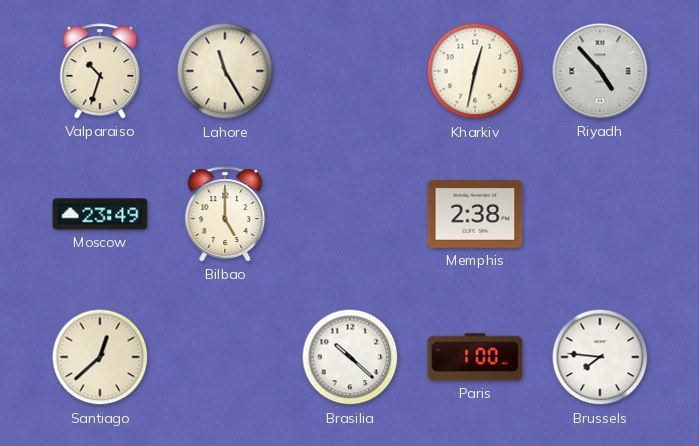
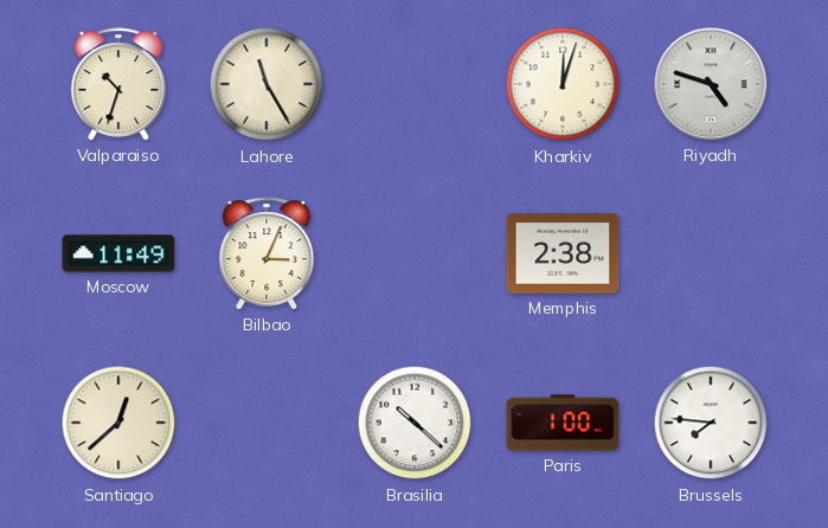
Kharkiv: 12:32 -> 12:03
Riyadh: 4:53 -> 4:48
Moscow: 23:49 -> 11:49
Bilbao: 5:00 -> 3:04
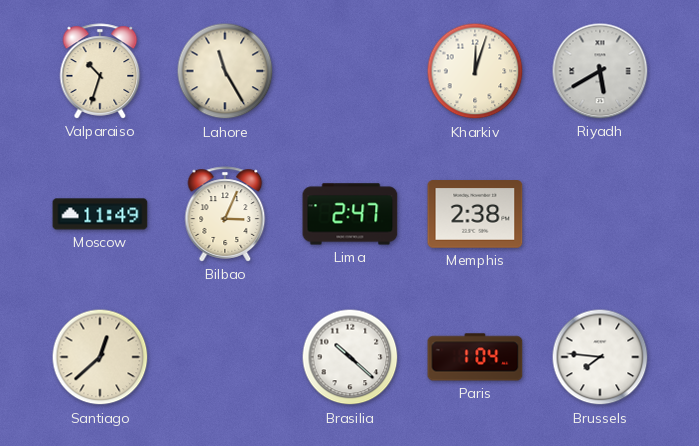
Riyadh: 4:48 -> 5:40
Lima: none -> 2:47
Paris: 1:00 -> 1:04
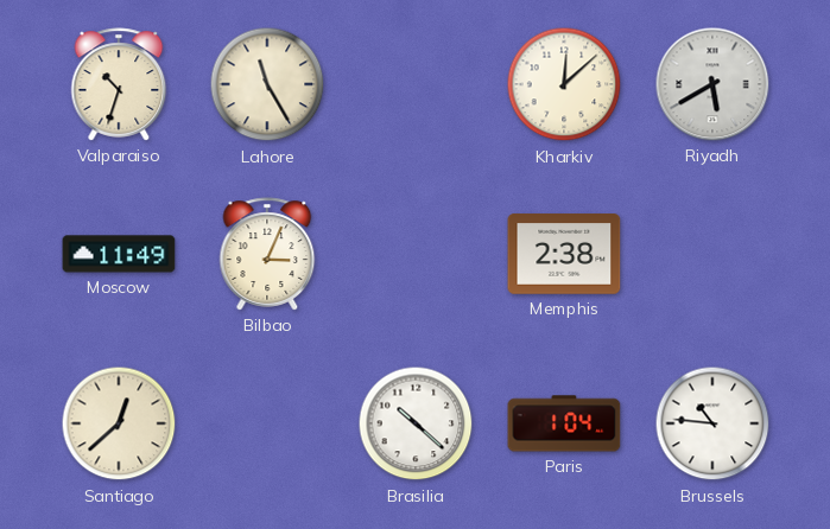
Kharkiv: 12:03 -> 12:08
Lima: 2:47 -> none
Brussels: 7:46 -> 10:46
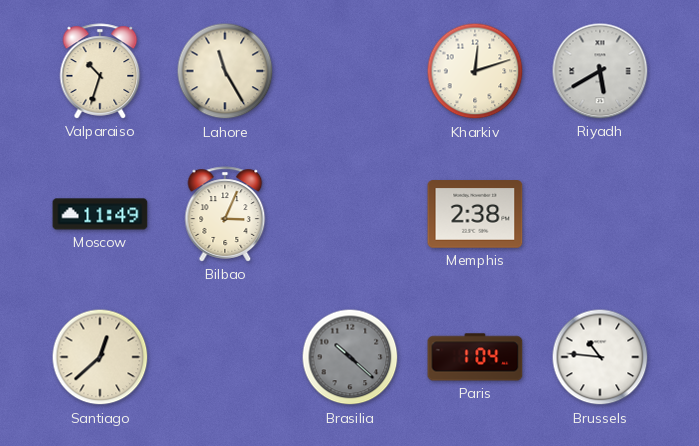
Kharkiv: 12:08 -> 12:12
Brasilia dial: white -> grey
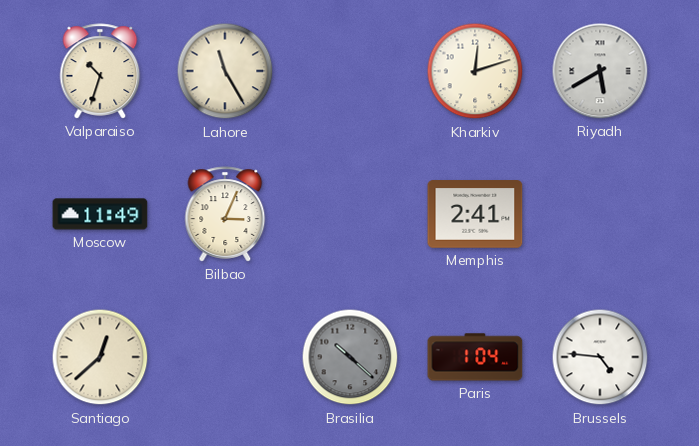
Memphis: 2:38 -> 2:41
Brussels: 10:46 -> 4:46
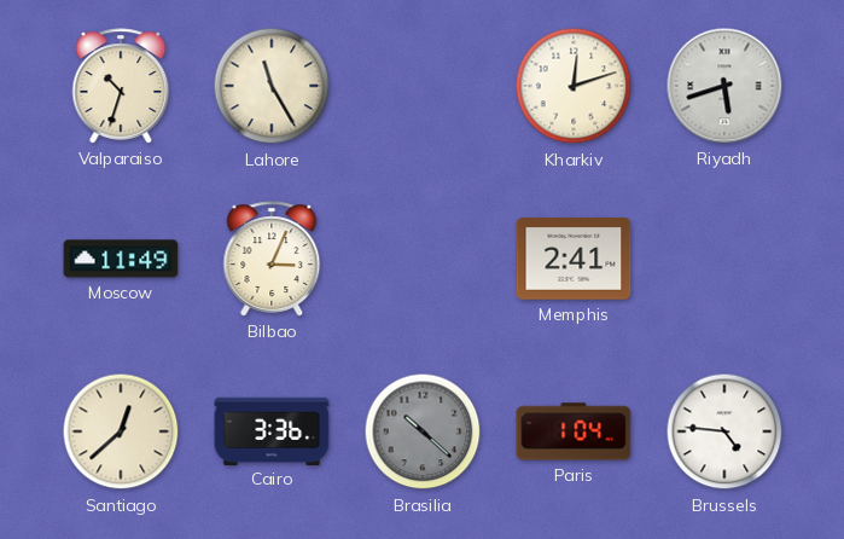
Riyadh: 5:40 -> 5:42
Cairo: none -> 3:36
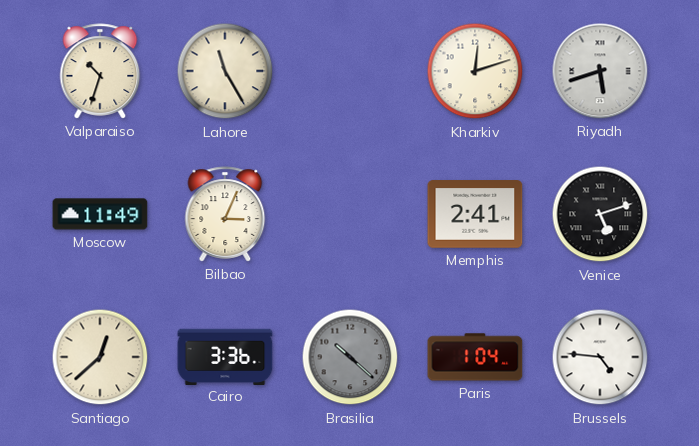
Venice: none -> 5:12
